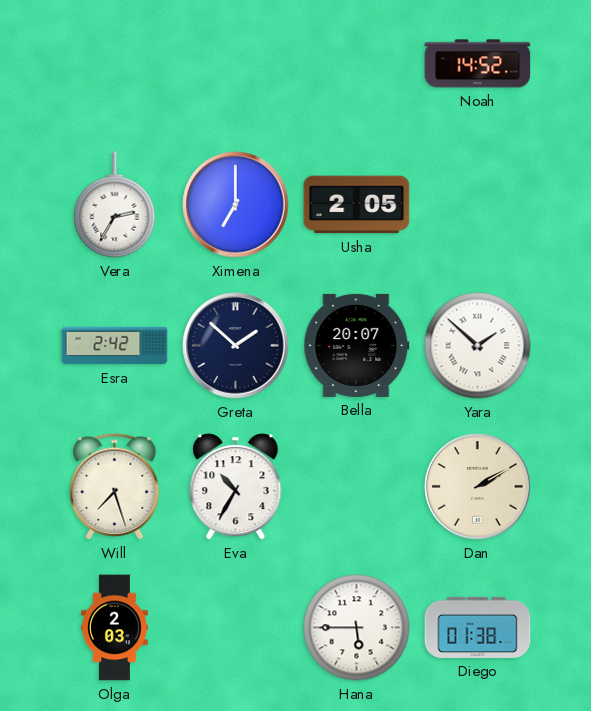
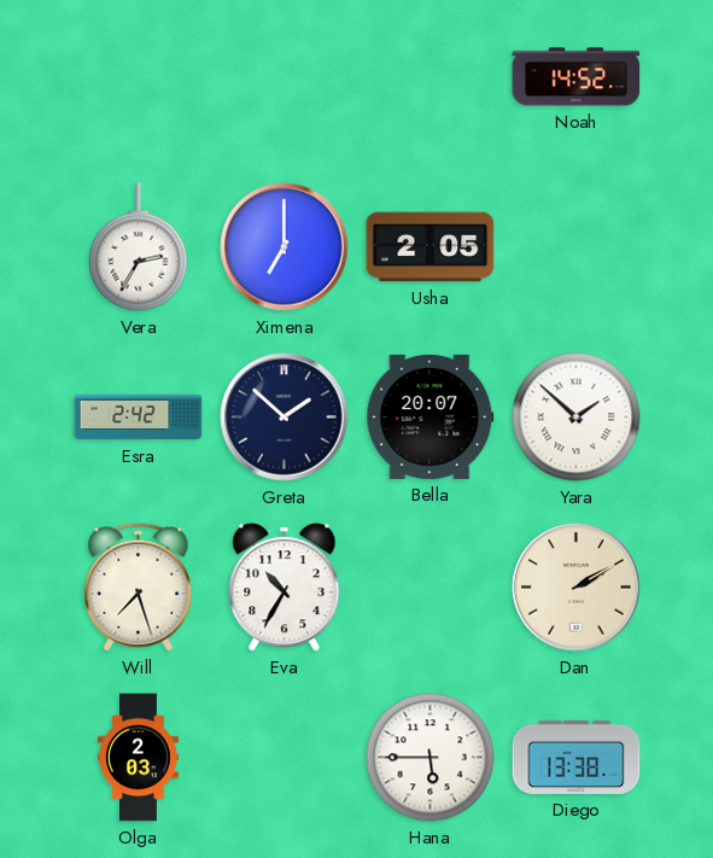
Diego: 01:38 -> 13:38
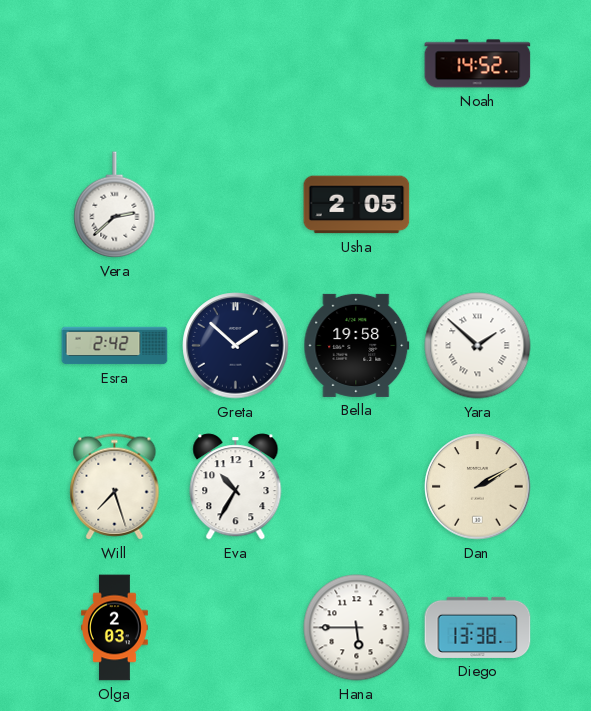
Vera: 2:35 -> 2:38
Ximena: 7:00 -> none
Bella: 20:07 -> 19:58
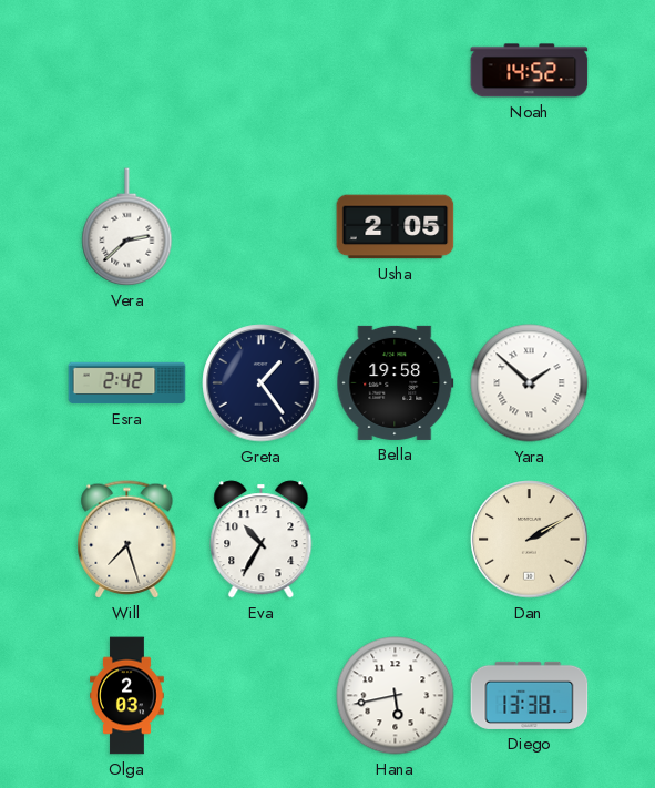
Greta: 1:52 -> 1:24
Hana: 5:45 -> 5:43
